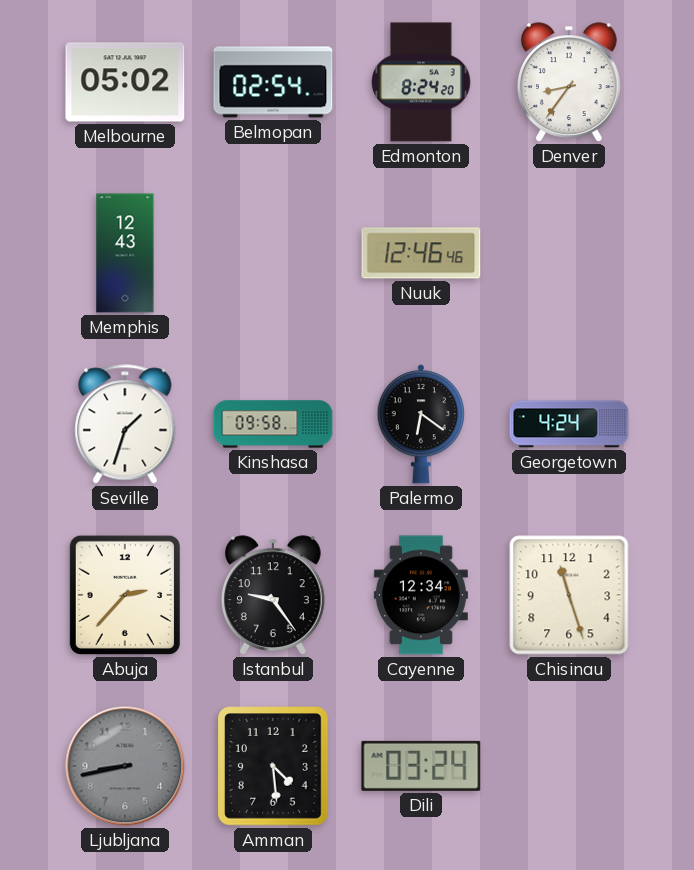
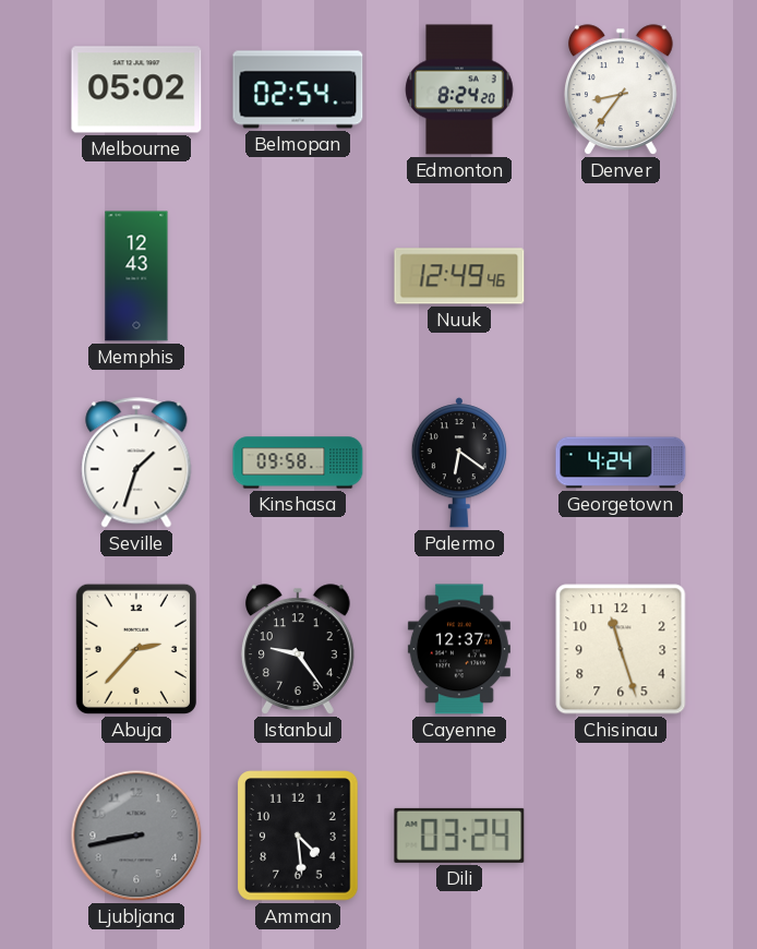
Nuuk: 12:46 -> 12:49
Cayenne: 12:34 -> 12:37
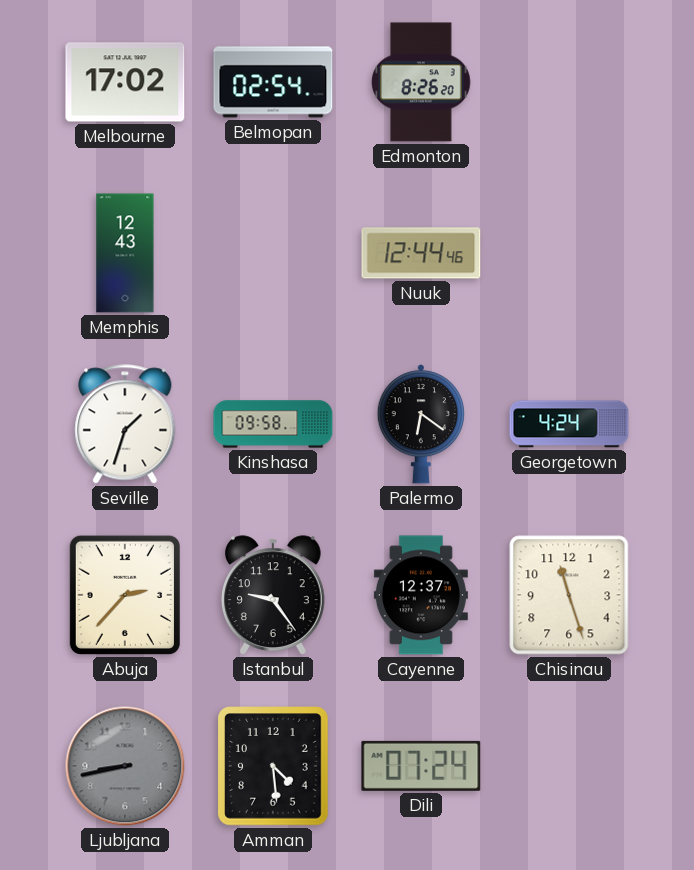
Melbourne: 05:02 -> 17:02
Edmonton: 8:24 -> 8:26
Denver: 8:36 -> none
Nuuk: 12:49 -> 12:44
Dili: 03:24 -> 07:24
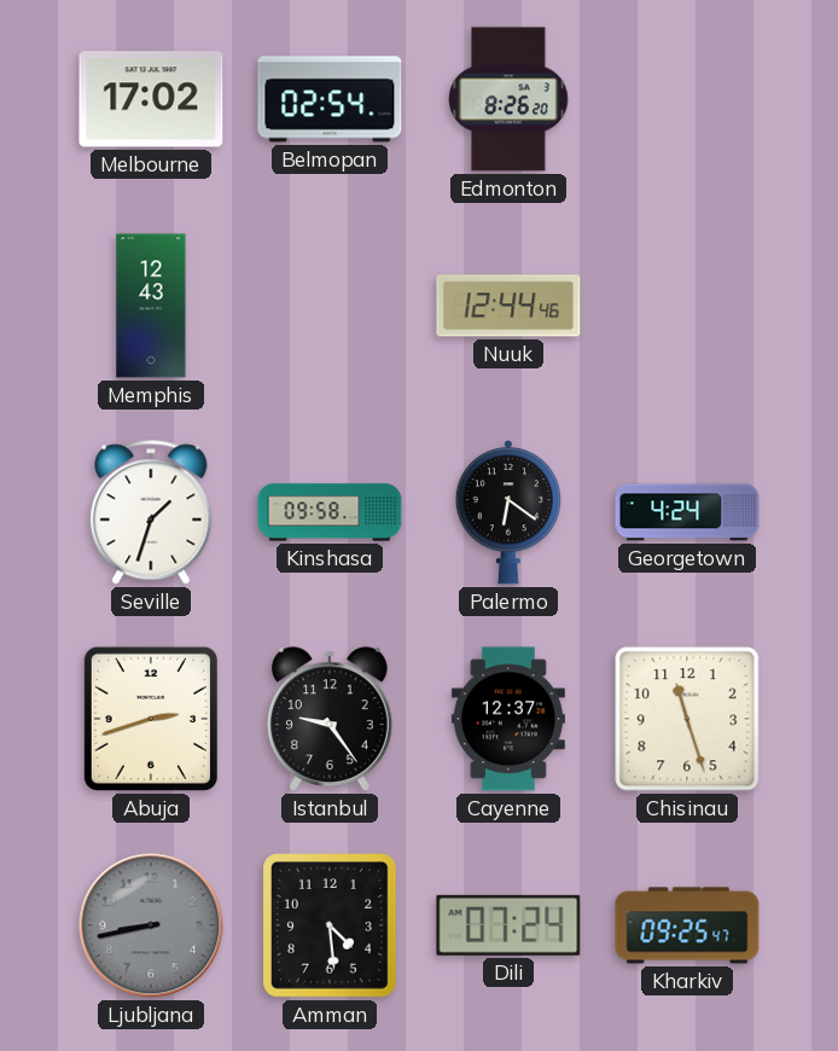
Abuja: 2:37 -> 2:42
Kharkiv: none -> 09:25
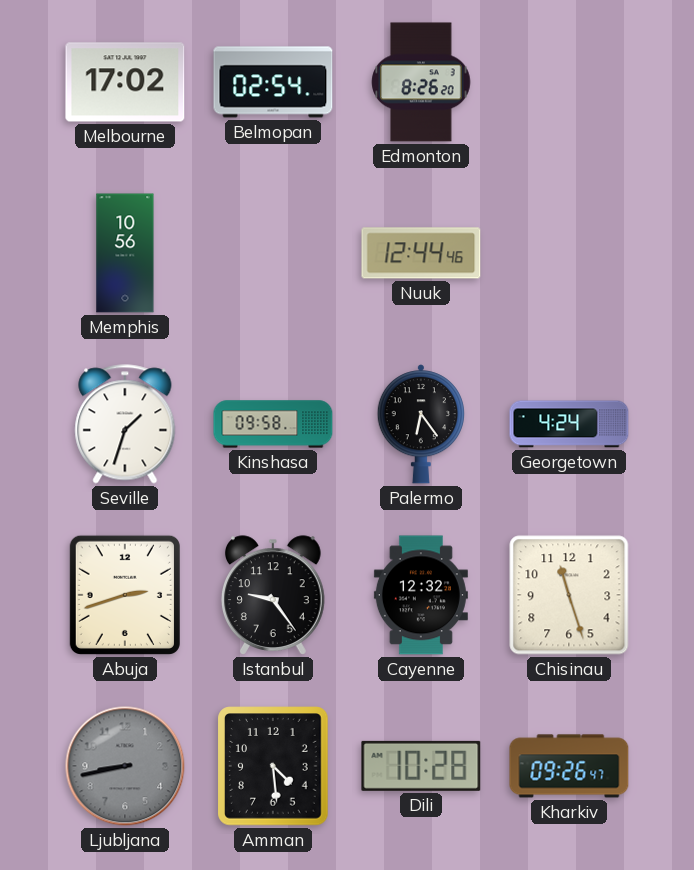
Memphis: 12:43 -> 10:56
Palermo: 6:21 -> 6:24
Cayenne: 12:37 -> 12:32
Dili: 07:24 -> 10:28
Kharkiv: 09:25 -> 09:26
